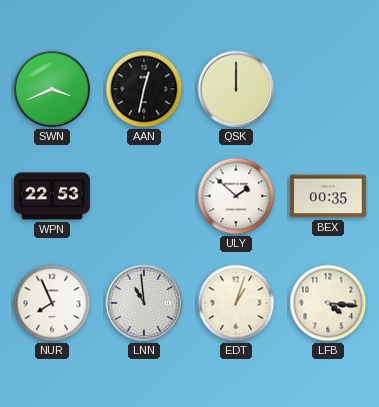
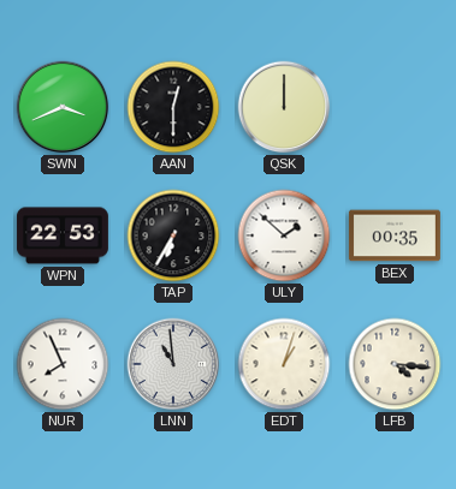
AAN: 12:32 -> 12:30
TAP: none -> 6:35
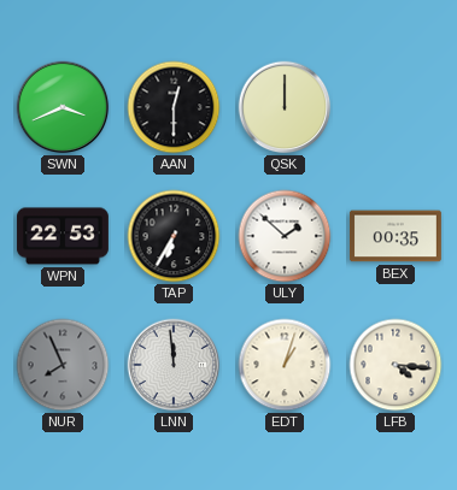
NUR dial: white -> grey
LNN: 10:59 -> 11:59
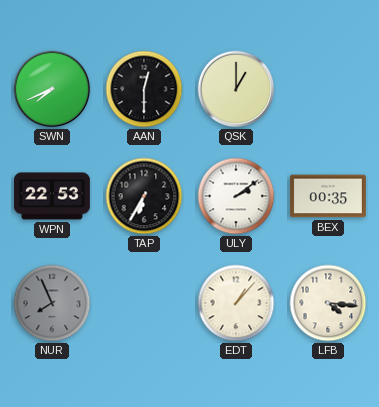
SWN: 3:41 -> 7:41
QSK: 12:00 -> 1:00
ULY: 1:52 -> 2:09
LNN: 11:59 -> none
EDT: 1:03 -> 1:07
